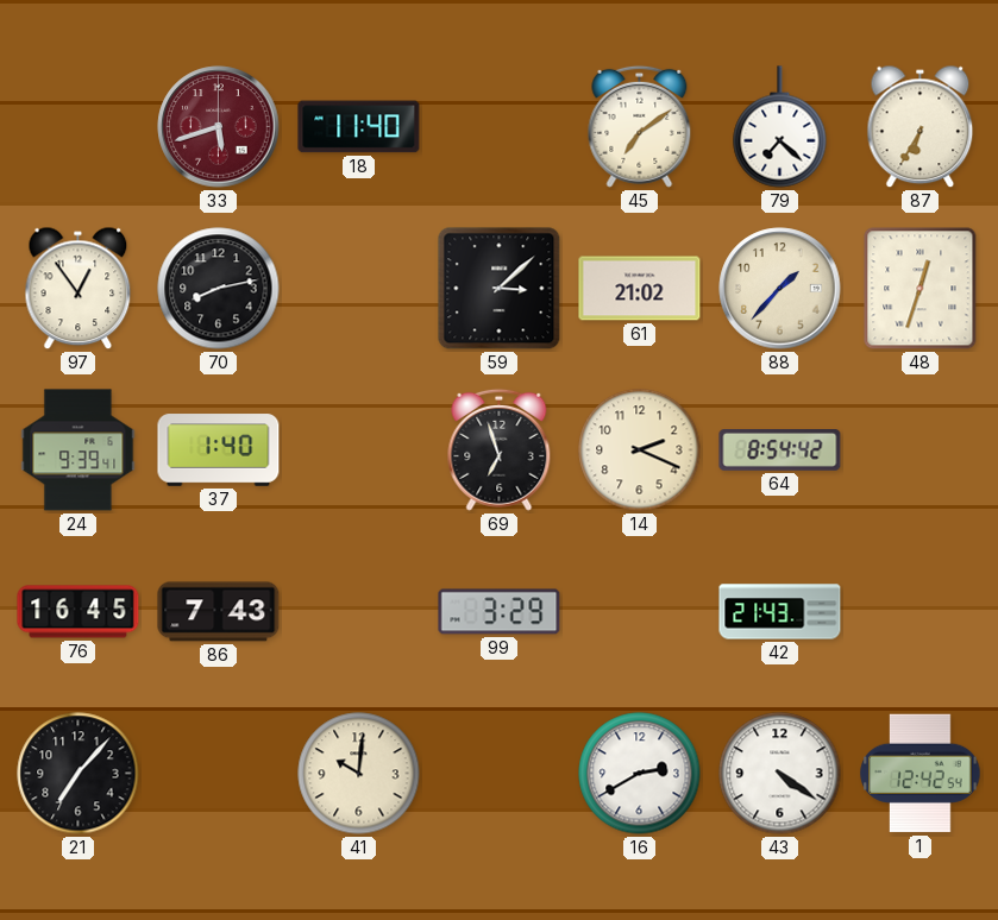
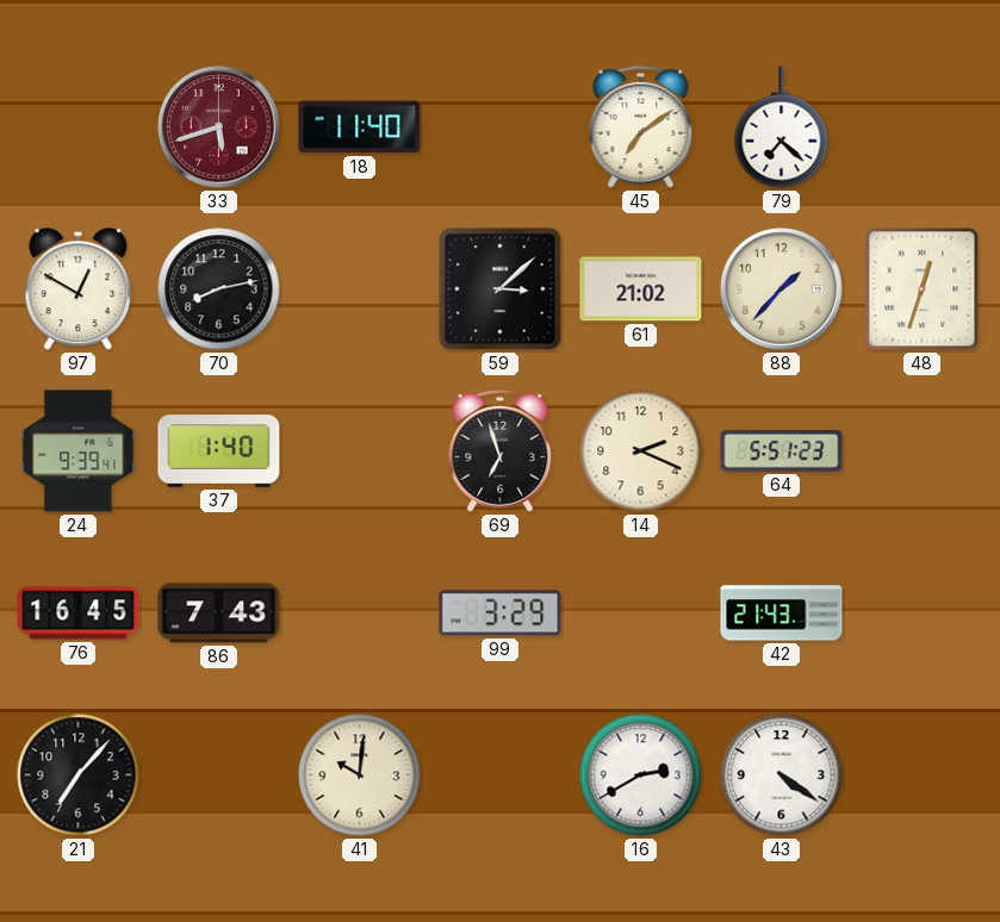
87: 6:35 -> none
97: 12:54 -> 12:50
64: 8:54 -> 5:51
1: 12:42 -> none
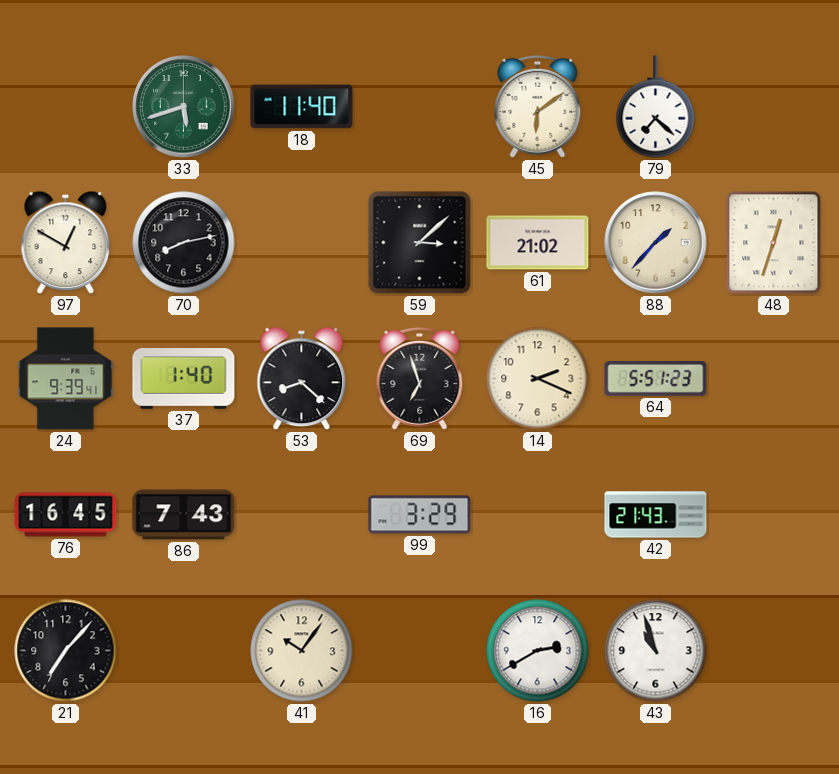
33 dial: burgundy -> green
45: 7:09 -> 6:09
53: none -> 8:22
41: 10:01 -> 10:06
43: 4:21 -> 10:57
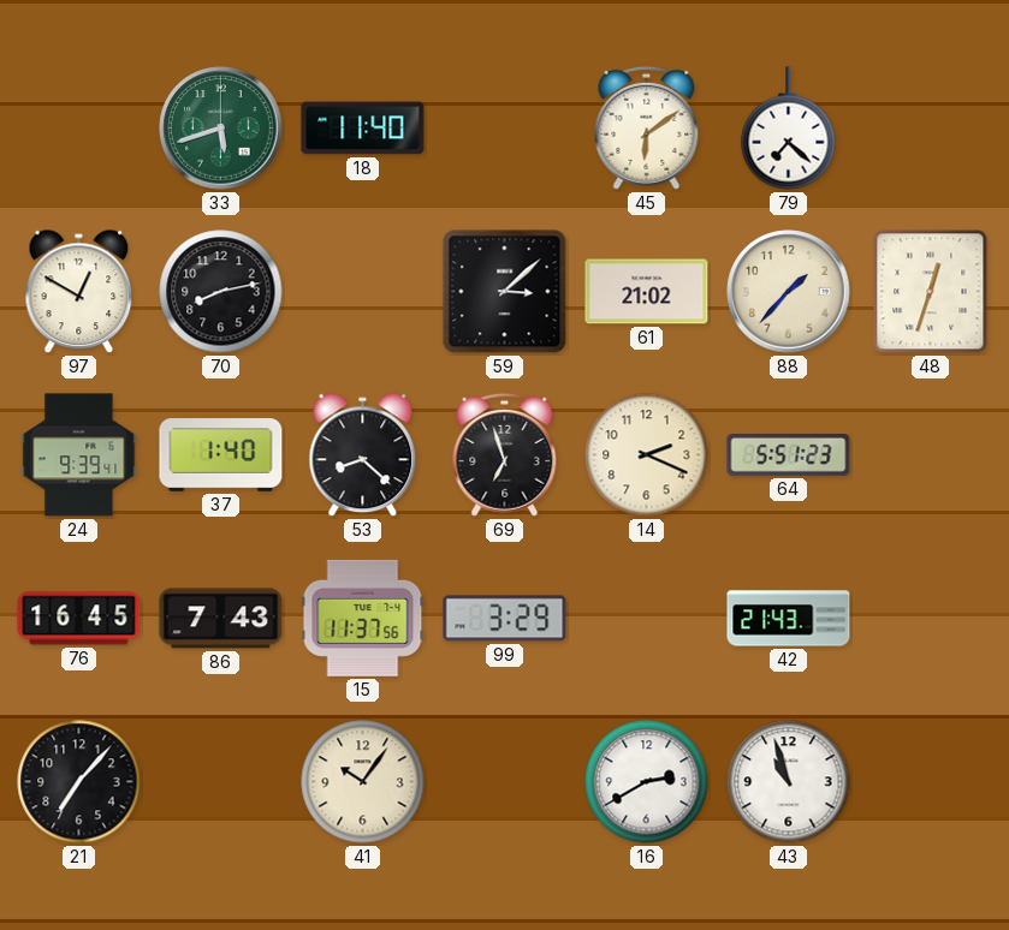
15: none -> 11:37
